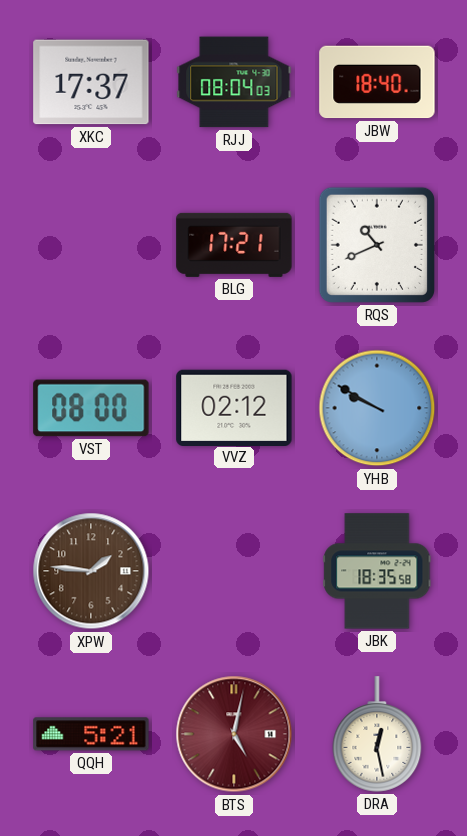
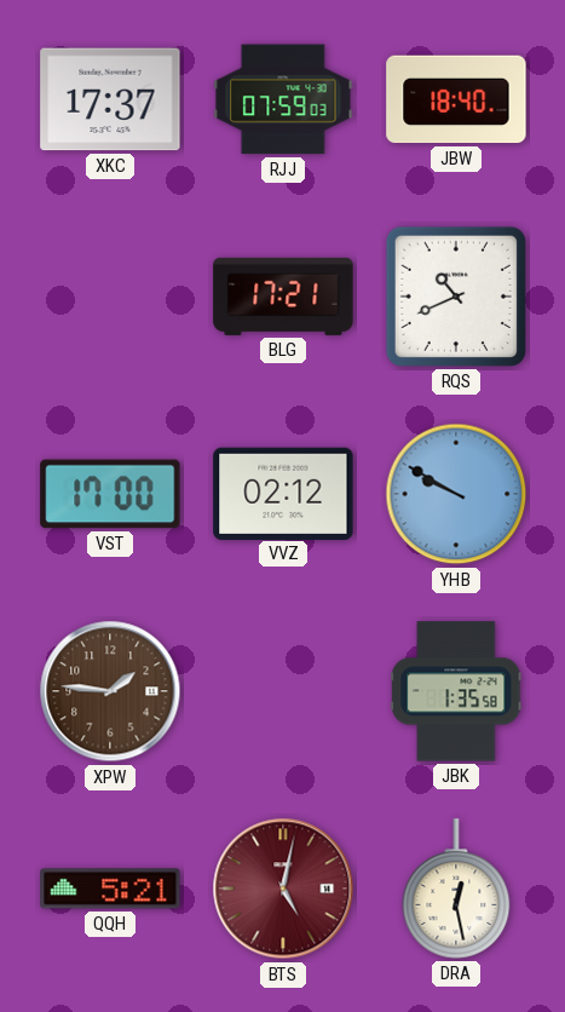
RJJ: 08:04 -> 07:59
VST: 08:00 -> 17:00
JBK: 18:35 -> 1:35
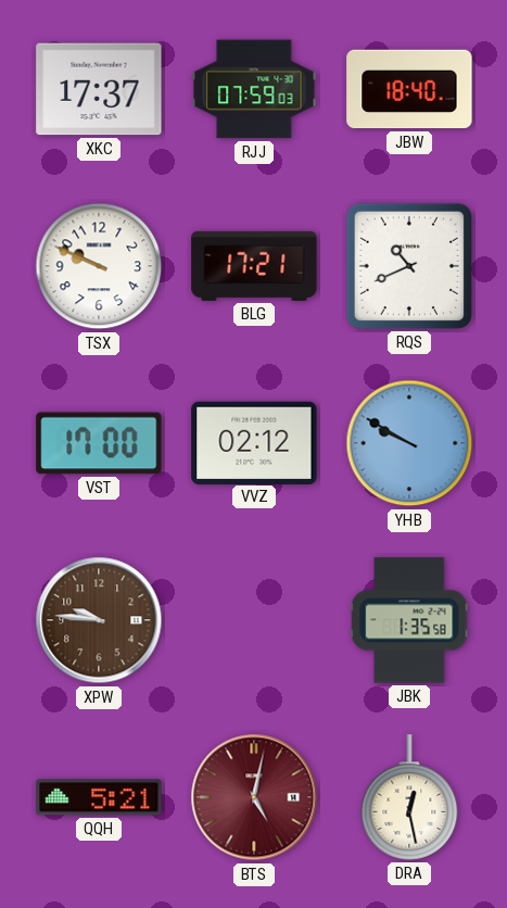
TSX: none -> 9:49
XPW: 1:46 -> 9:46
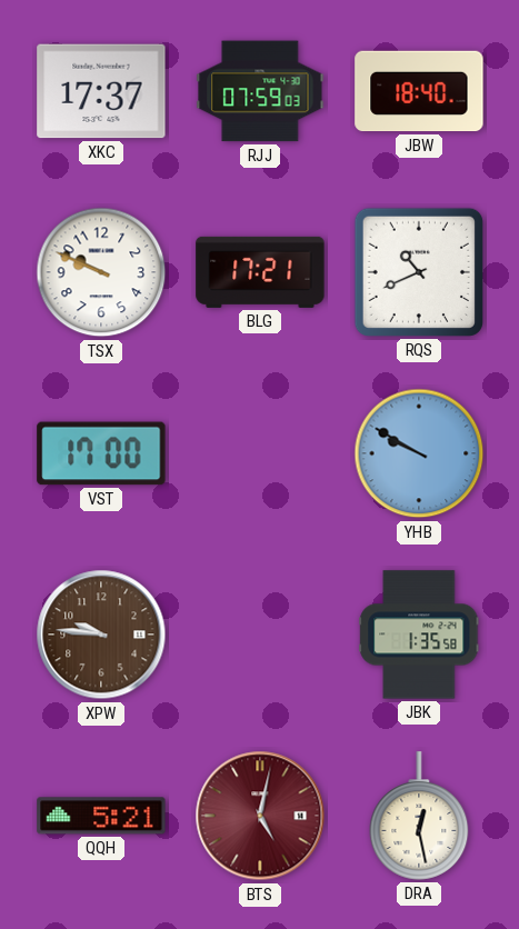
VVZ: 02:12 -> none
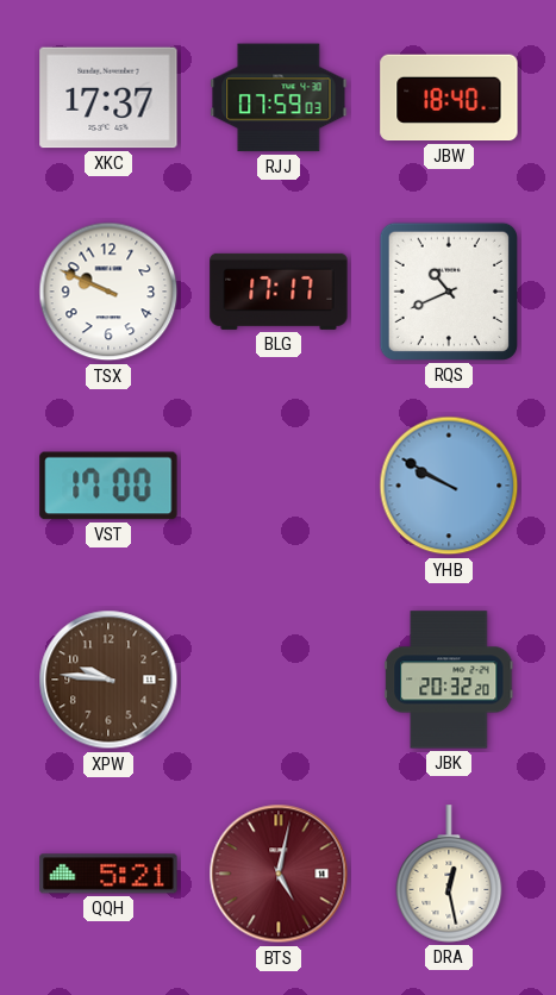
BLG: 17:21 -> 17:17
JBK: 1:35 -> 20:32
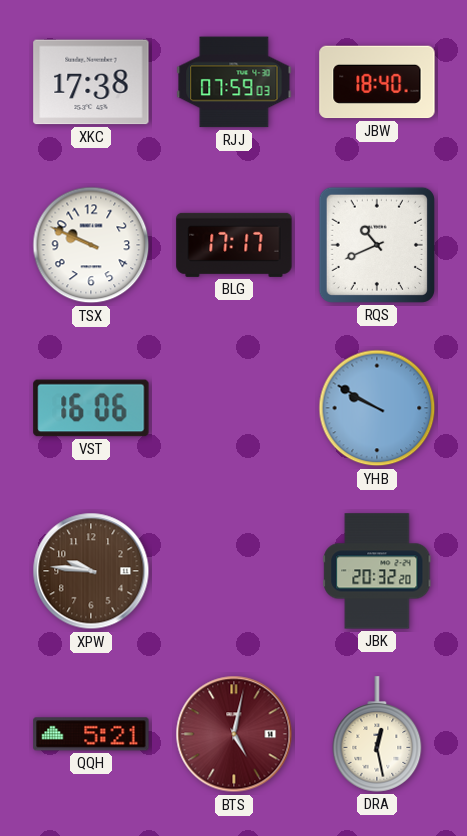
XKC: 17:37 -> 17:38
VST: 17:00 -> 16:06
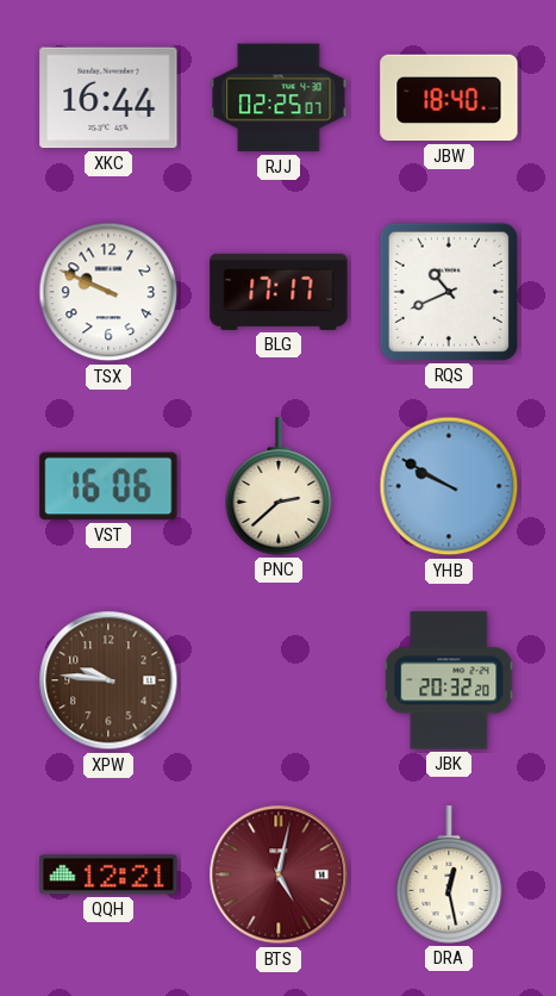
XKC: 17:38 -> 16:44
RJJ: 07:59 -> 02:25
PNC: none -> 2:38
QQH: 5:21 -> 12:21
